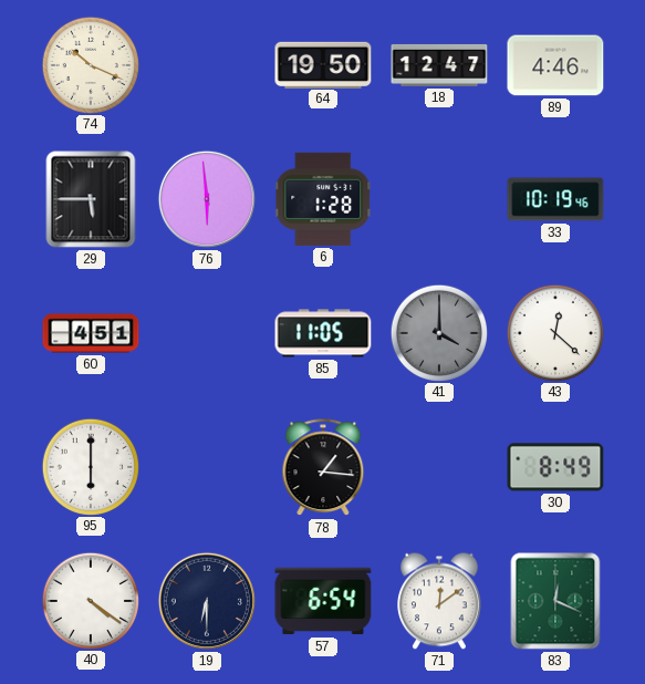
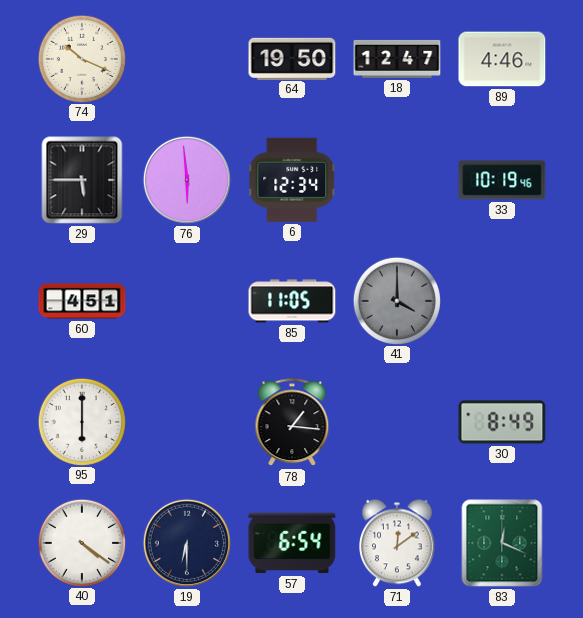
6: 1:28 -> 12:34
43: 12:22 -> none
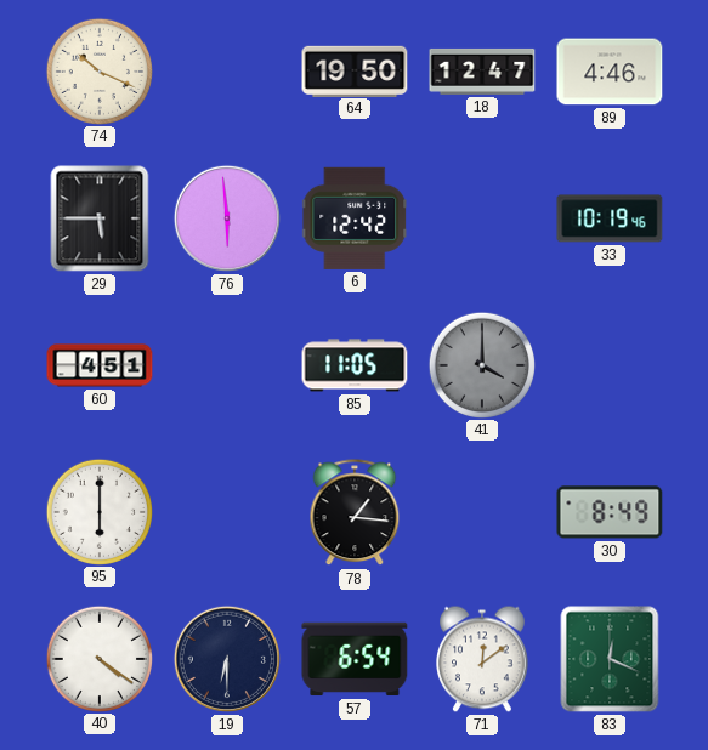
6: 12:34 -> 12:42
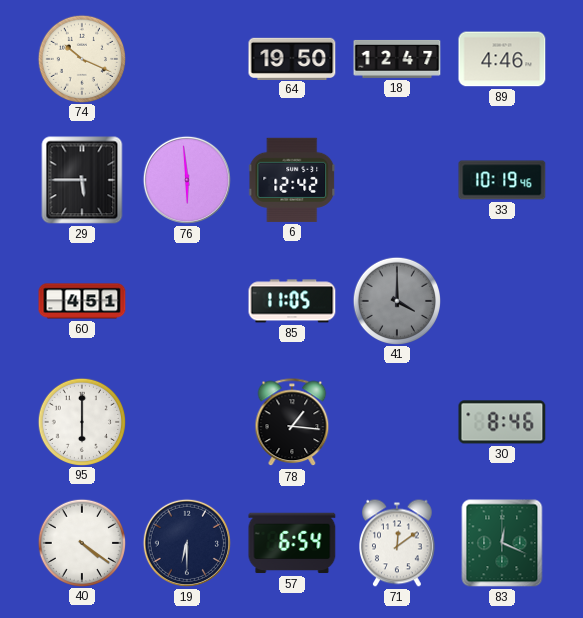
30: 8:49 -> 8:46
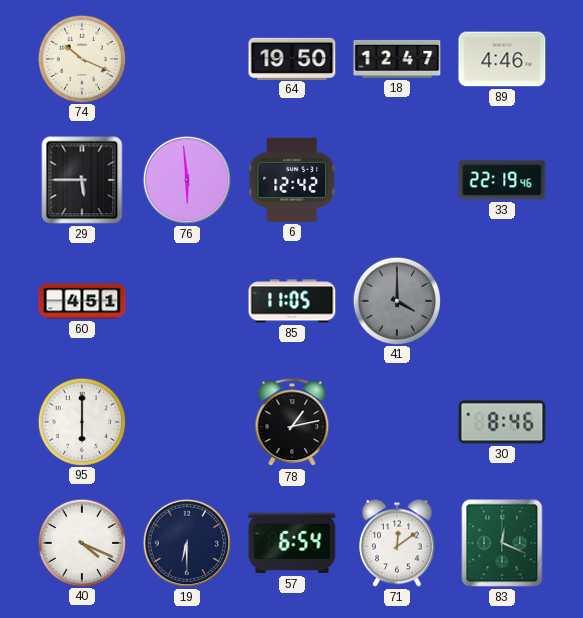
33: 10:19 -> 22:19
78: 1:16 -> 1:13
40: 4:21 -> 4:19
